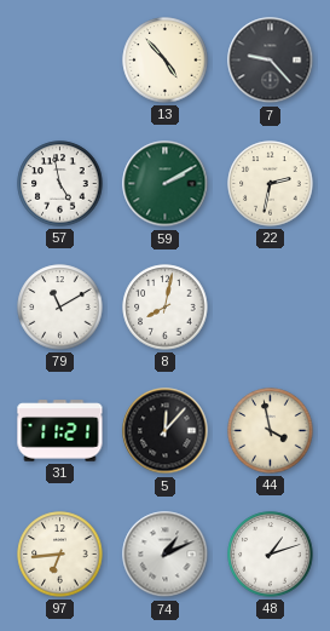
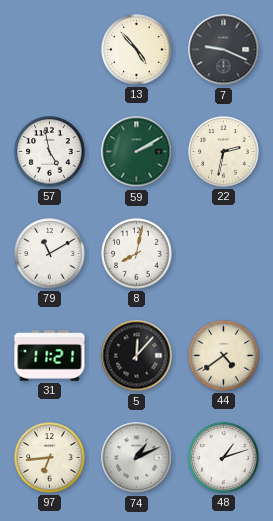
7: 9:23 -> 9:19
44: 3:58 -> 4:39
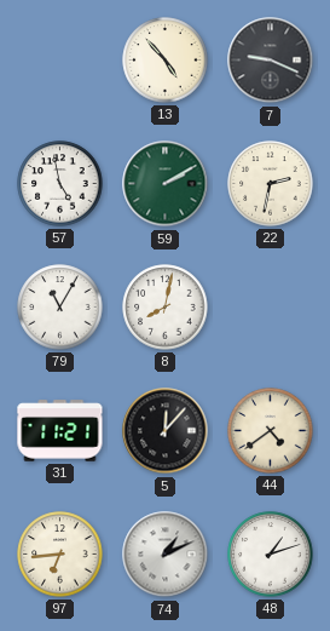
79: 11:10 -> 11:05
